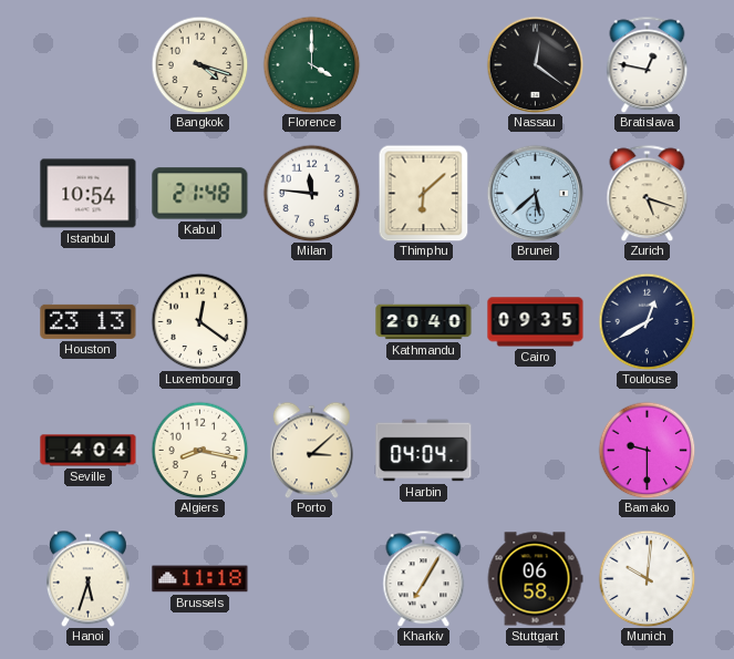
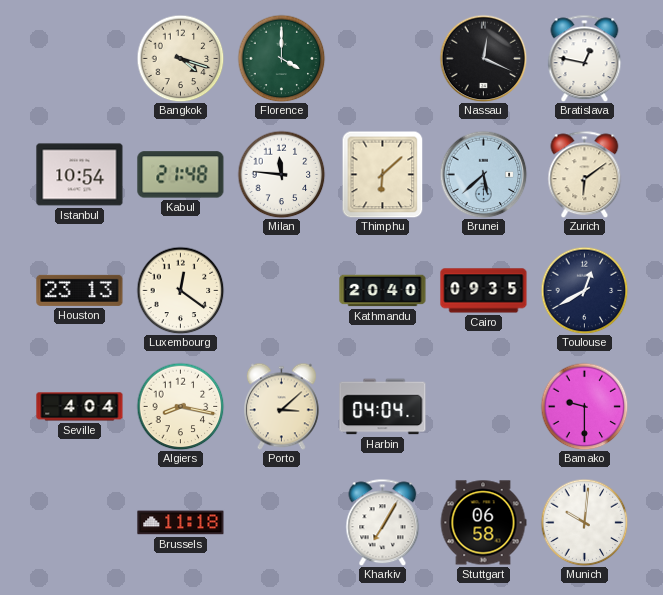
Nassau: 12:21 -> 12:19
Zurich: 5:18 -> 6:09
Hanoi: 5:33 -> none
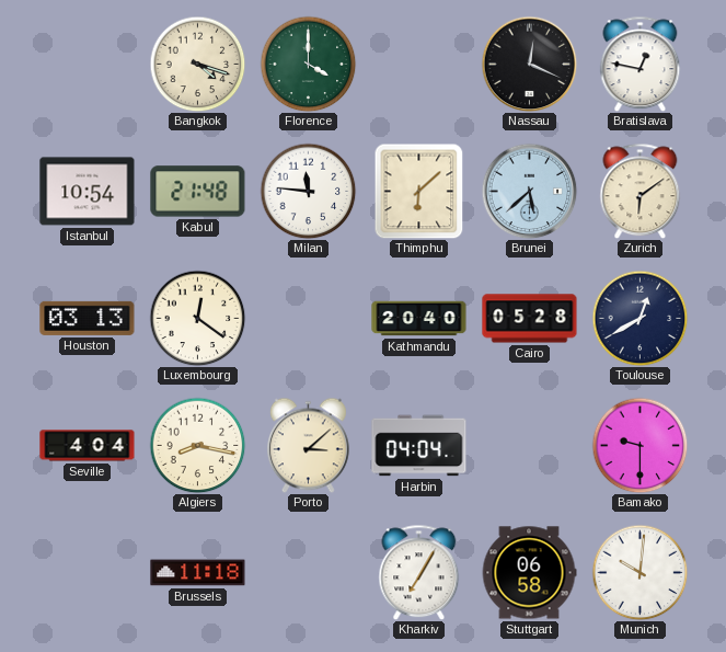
Houston: 23:13 -> 03:13
Cairo: 09:35 -> 05:28
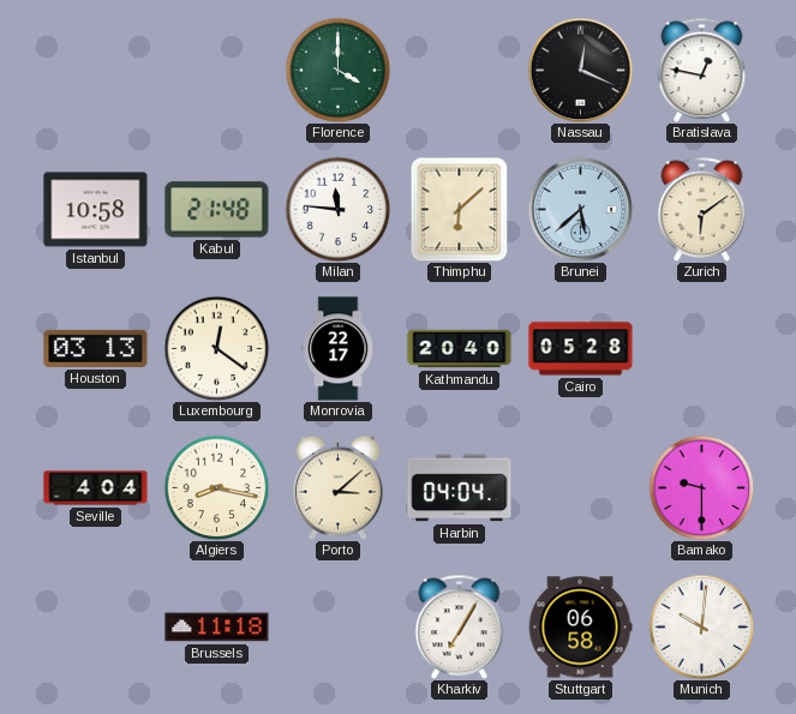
Bangkok: 4:18 -> none
Istanbul: 10:54 -> 10:58
Monrovia: none -> 22:17
Toulouse: 12:40 -> none
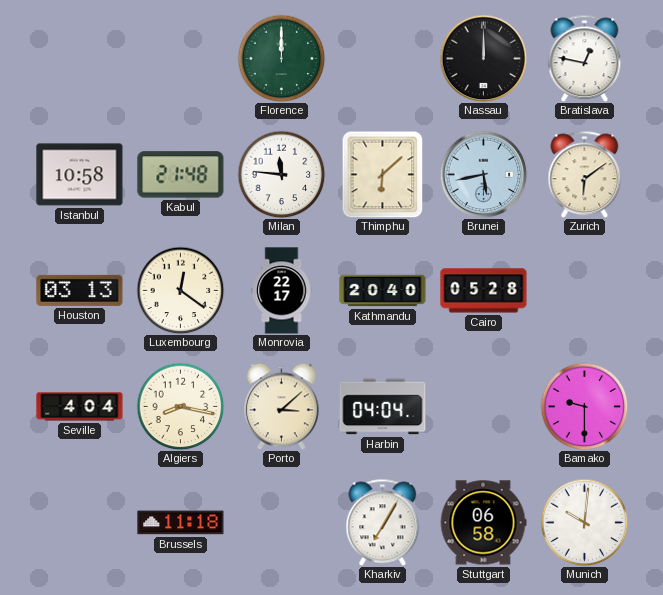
Florence: 4:00 -> 12:00
Nassau: 12:19 -> 12:00
Brunei: 5:38 -> 5:43
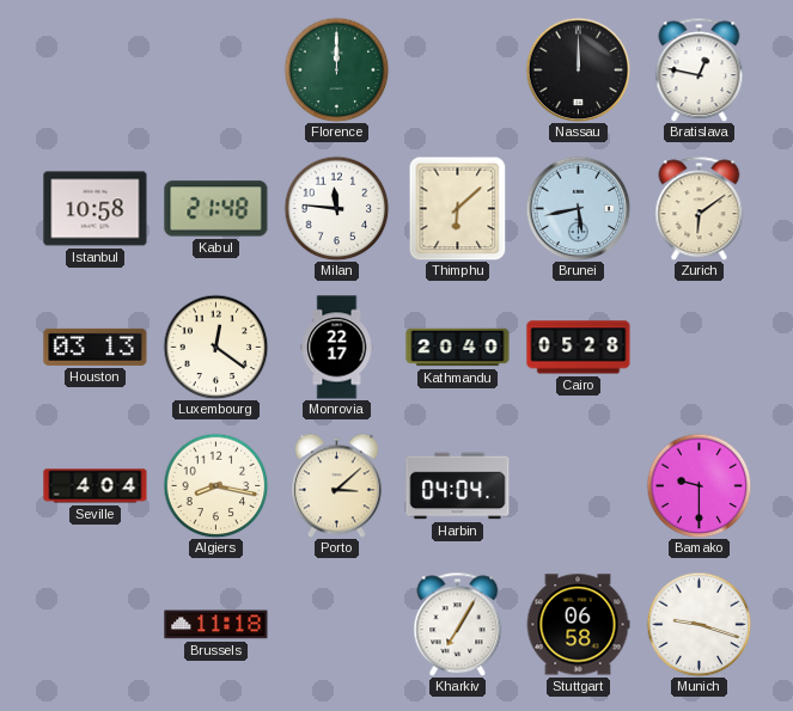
Munich: 10:01 -> 9:18
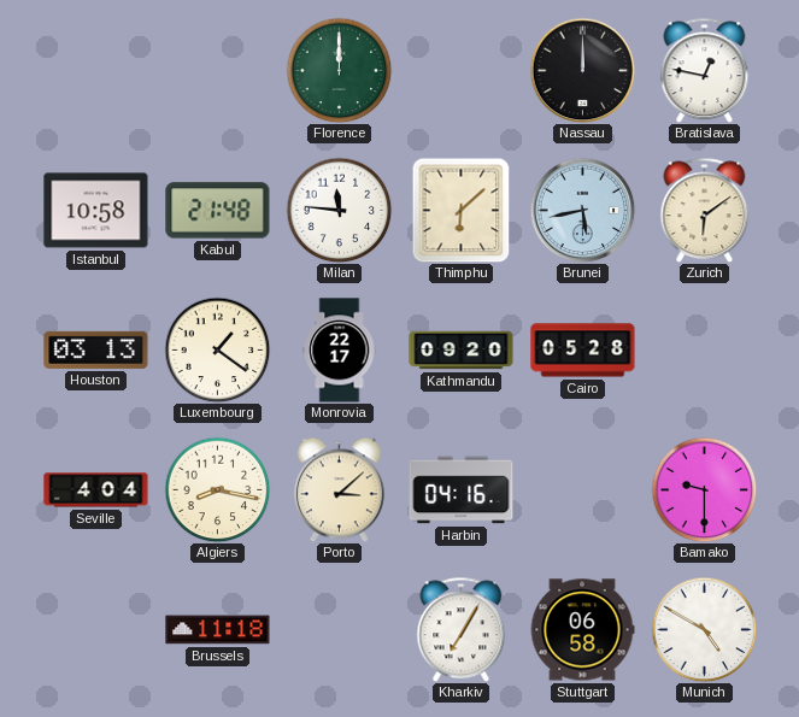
Luxembourg: 12:21 -> 1:21
Kathmandu: 20:40 -> 09:20
Harbin: 04:04 -> 04:16
Munich: 9:18 -> 4:50
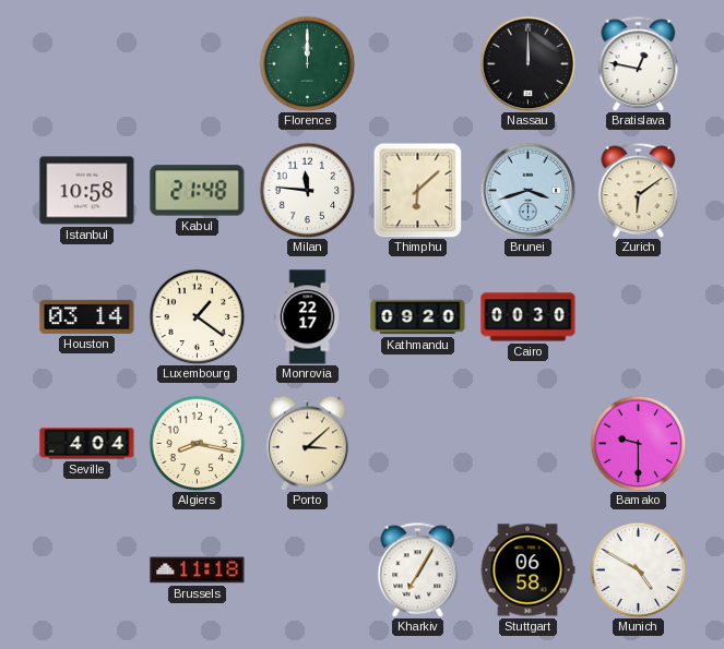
Brunei: 5:43 -> 3:42
Houston: 03:13 -> 03:14
Cairo: 05:28 -> 00:30
Harbin: 04:16 -> none
